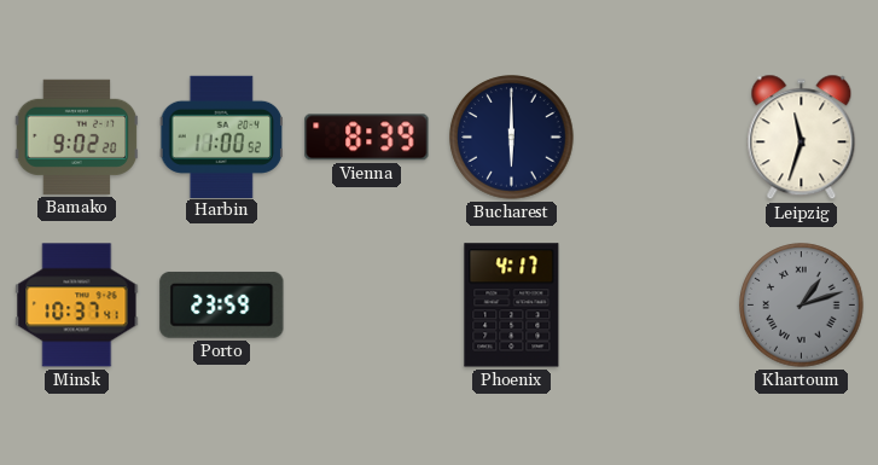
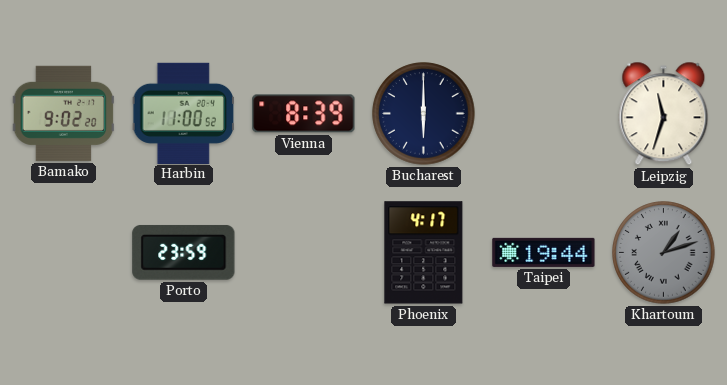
Minsk: 10:37 -> none
Taipei: none -> 19:44
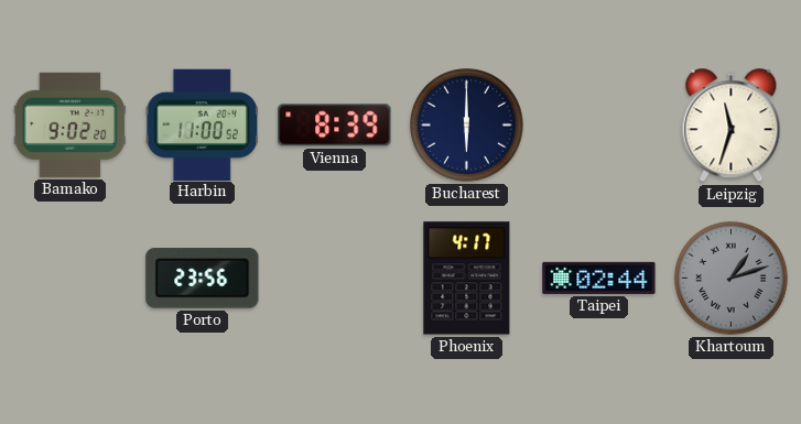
Porto: 23:59 -> 23:56
Taipei: 19:44 -> 02:44
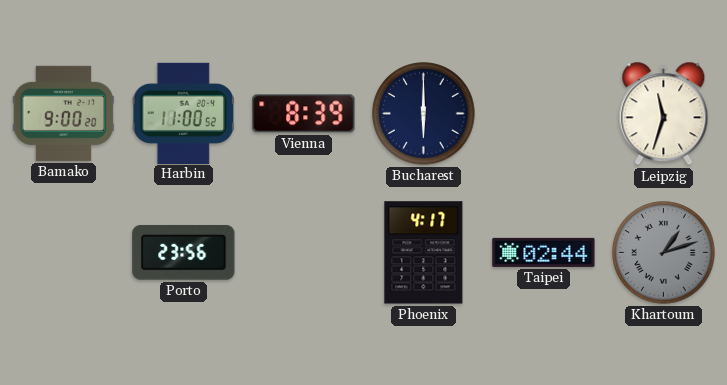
Bamako: 9:02 -> 9:00
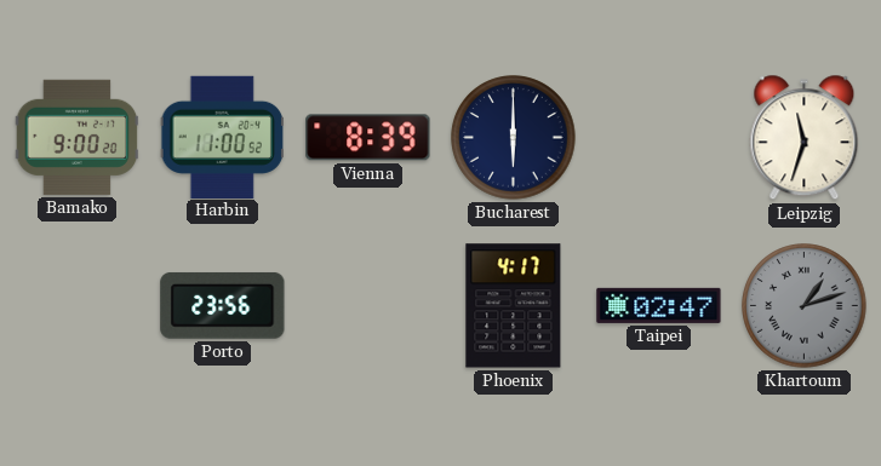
Taipei: 02:44 -> 02:47
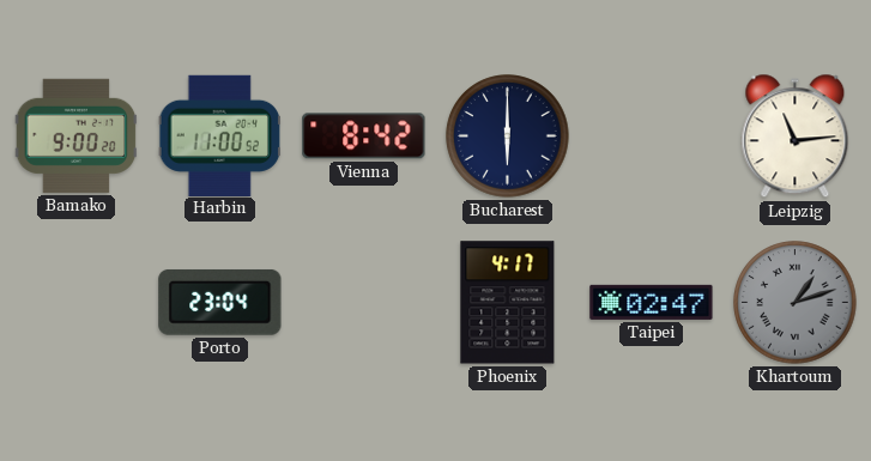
Vienna: 8:39 -> 8:42
Leipzig: 11:33 -> 11:14
Porto: 23:56 -> 23:04
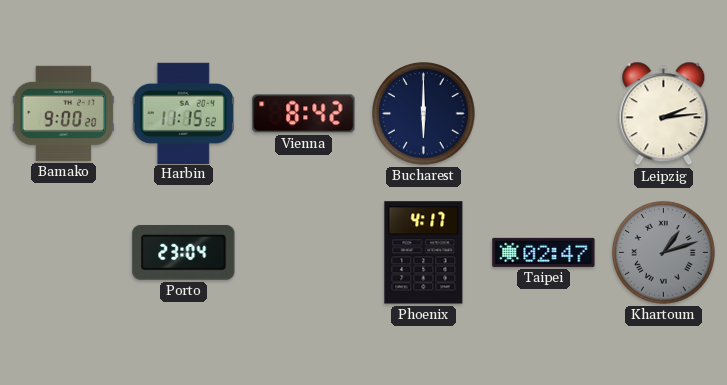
Harbin: 11:00 -> 11:15
Leipzig: 11:14 -> 2:14
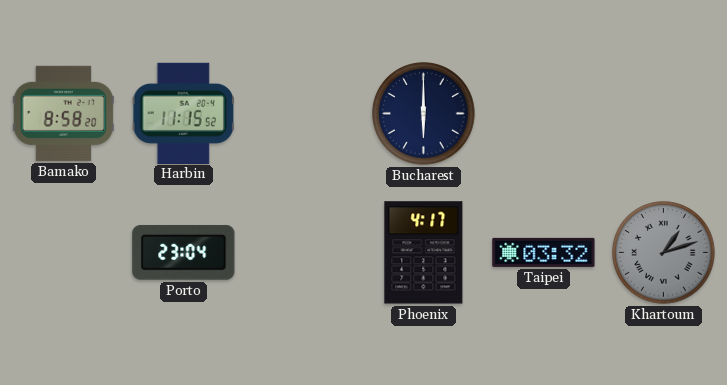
Bamako: 9:00 -> 8:58
Vienna: 8:42 -> none
Leipzig: 2:14 -> none
Taipei: 02:47 -> 03:32
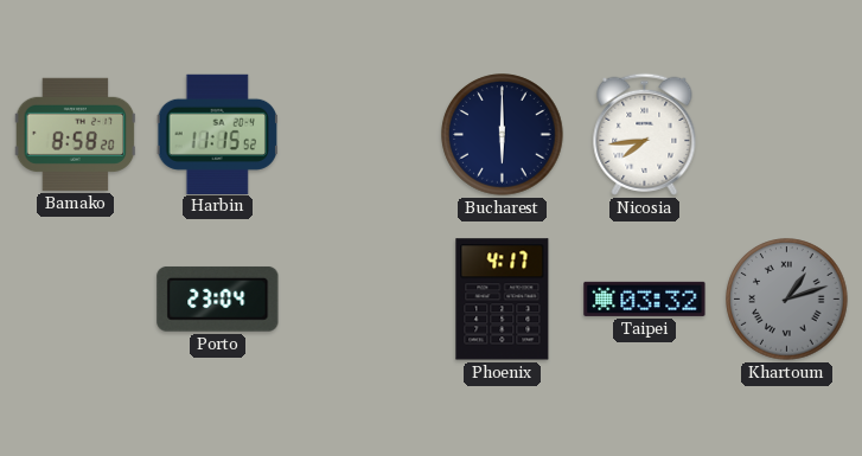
Nicosia: none -> 7:44
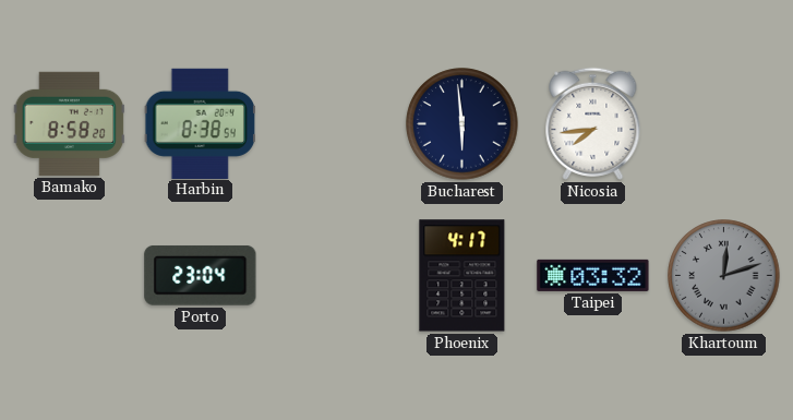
Harbin: 11:15 -> 8:38
Bucharest: 6:00 -> 5:59
Khartoum: 1:12 -> 12:12
